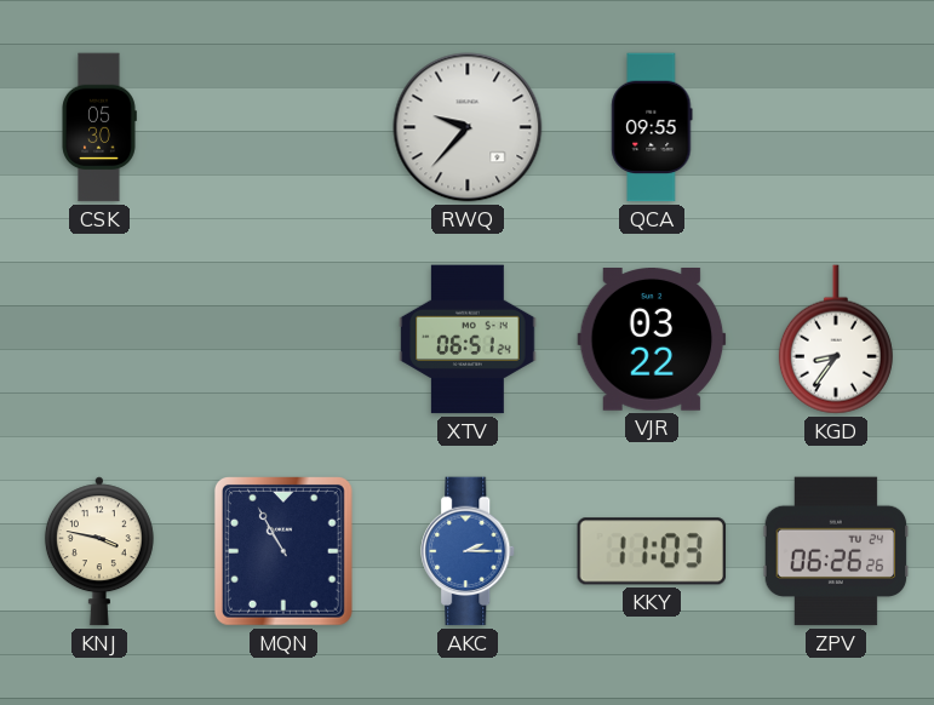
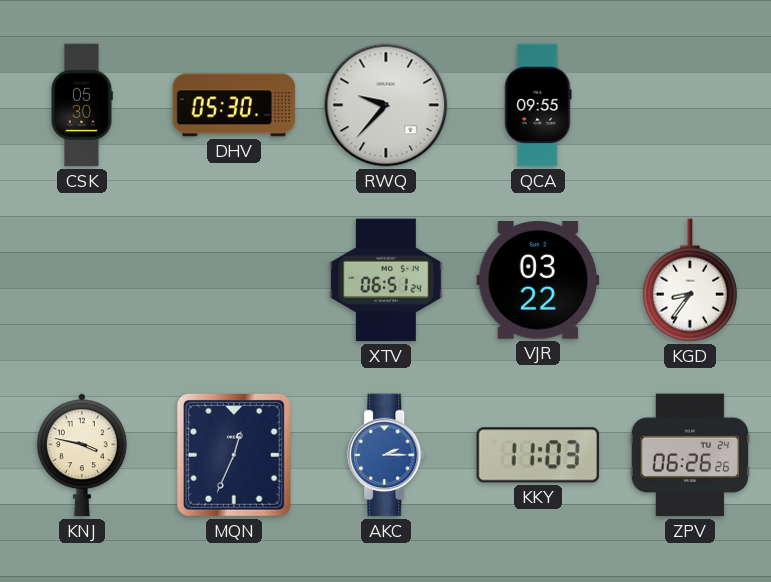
DHV: none -> 05:30
MQN: 10:55 -> 12:34
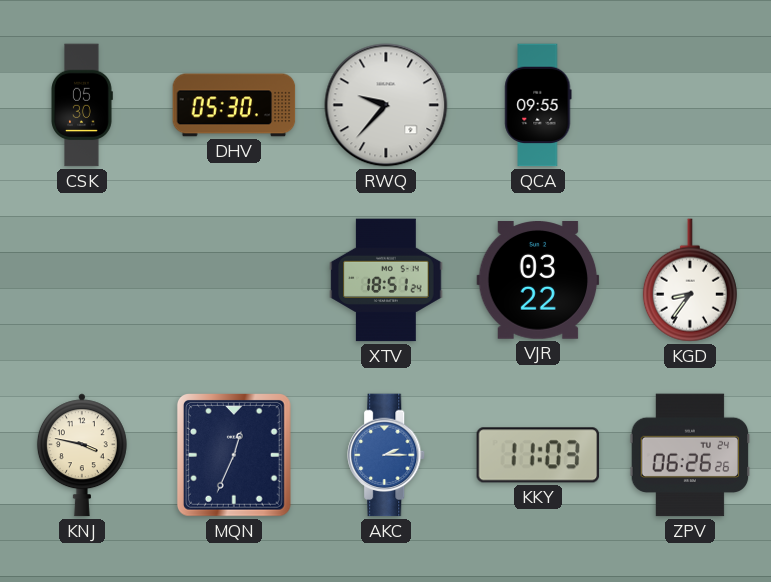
XTV: 06:51 -> 18:51
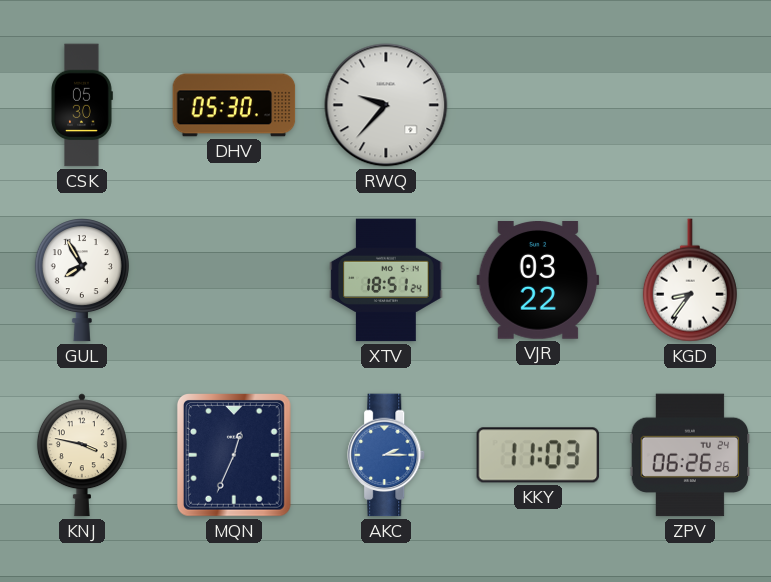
QCA: 09:55 -> none
GUL: none -> 7:55
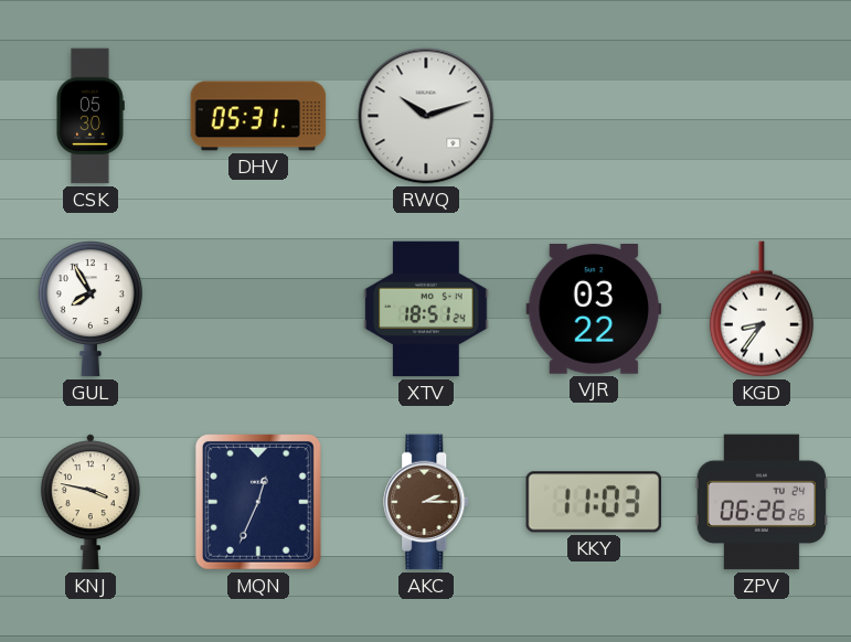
DHV: 05:30 -> 05:31
RWQ: 9:37 -> 10:12
AKC dial: blue -> brown
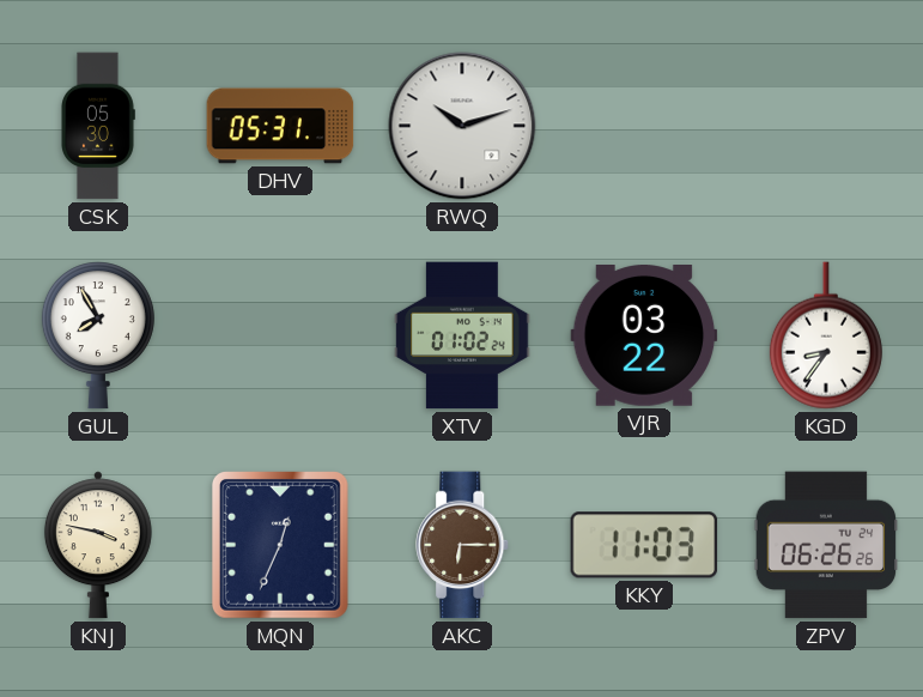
XTV: 18:51 -> 01:02
AKC: 2:15 -> 6:15
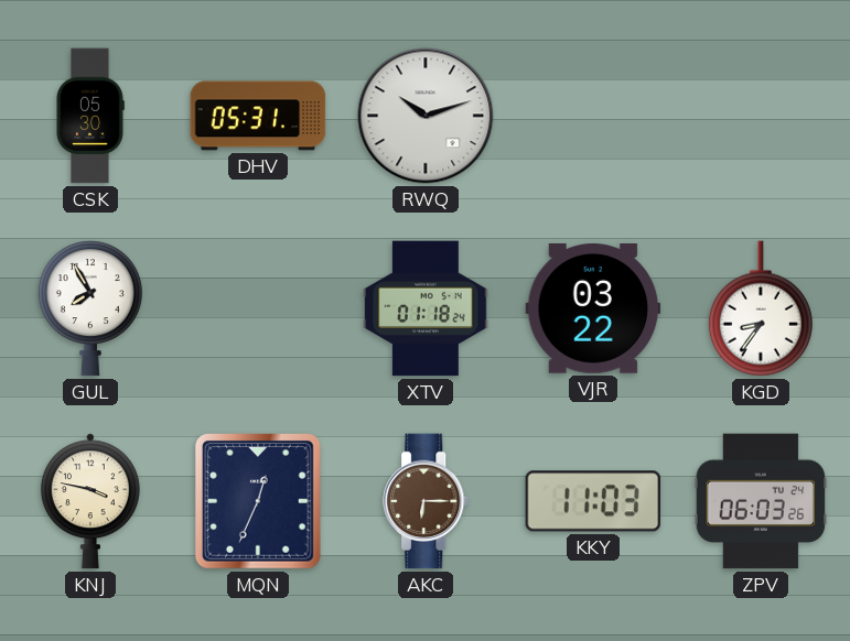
XTV: 01:02 -> 01:18
ZPV: 06:26 -> 06:03
